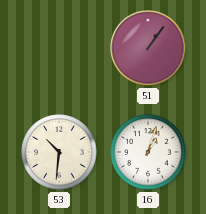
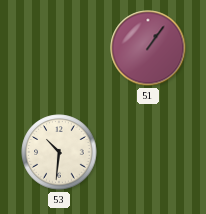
16: 1:03 -> none
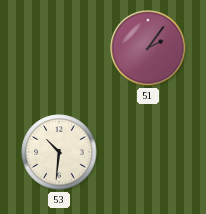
51: 1:06 -> 2:06
